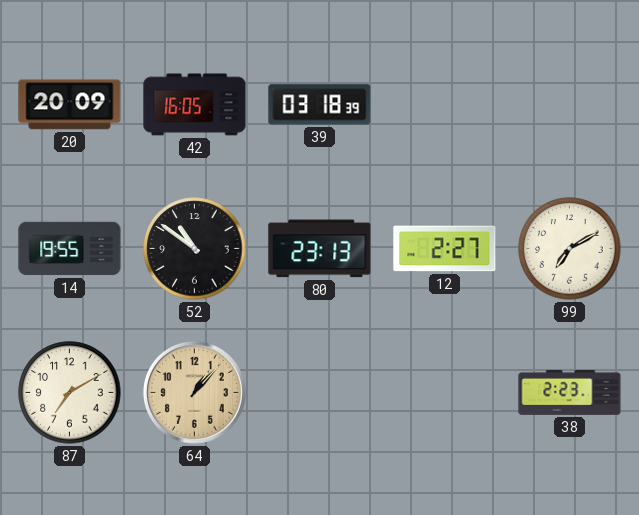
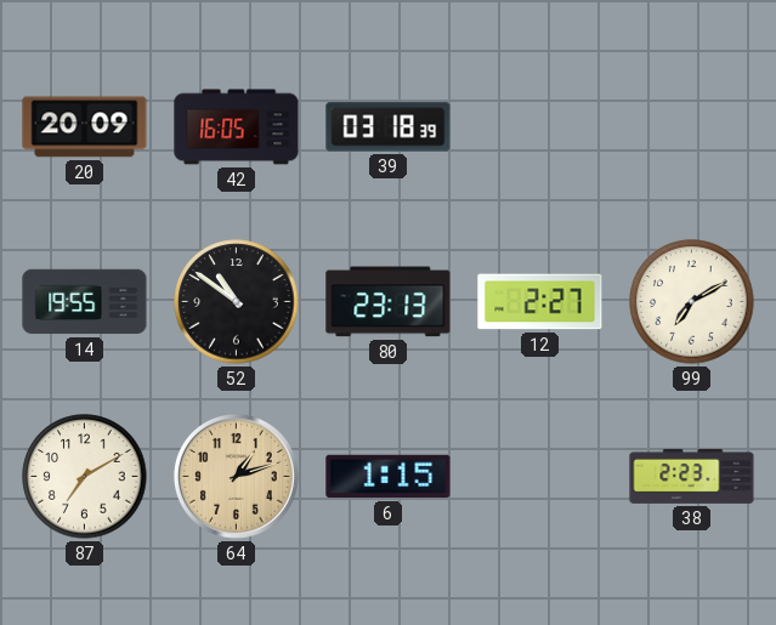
64: 1:07 -> 1:12
6: none -> 1:15
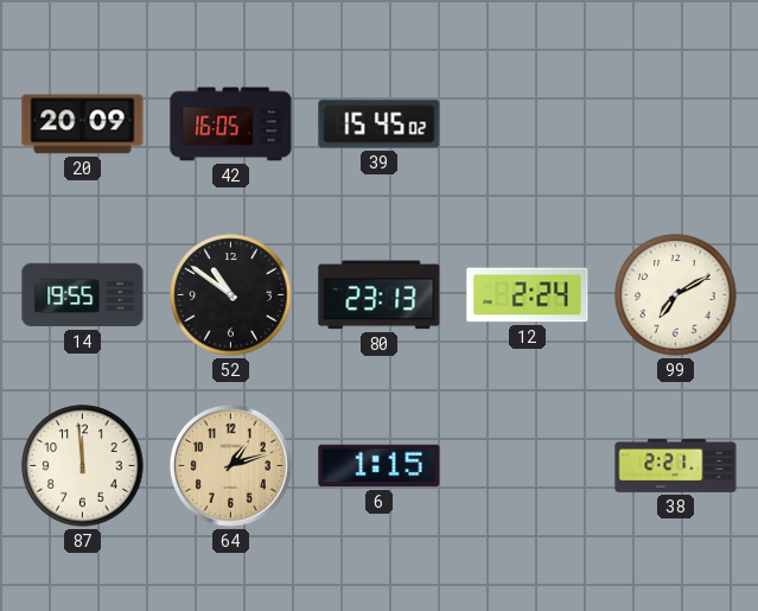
39: 03:18 -> 15:45
12: 2:27 -> 2:24
87: 7:10 -> 11:59
38: 2:23 -> 2:21
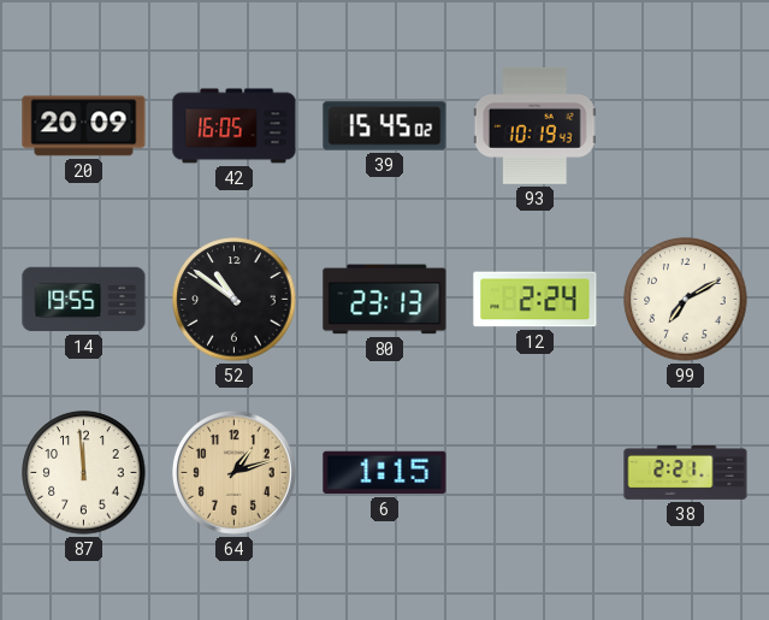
93: none -> 10:19
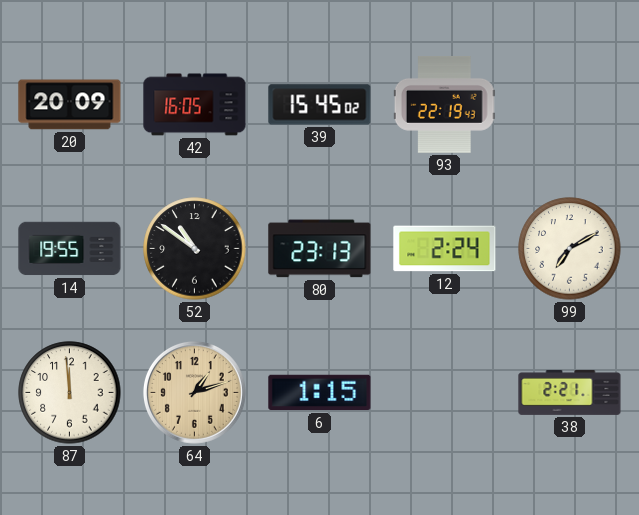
93: 10:19 -> 22:19
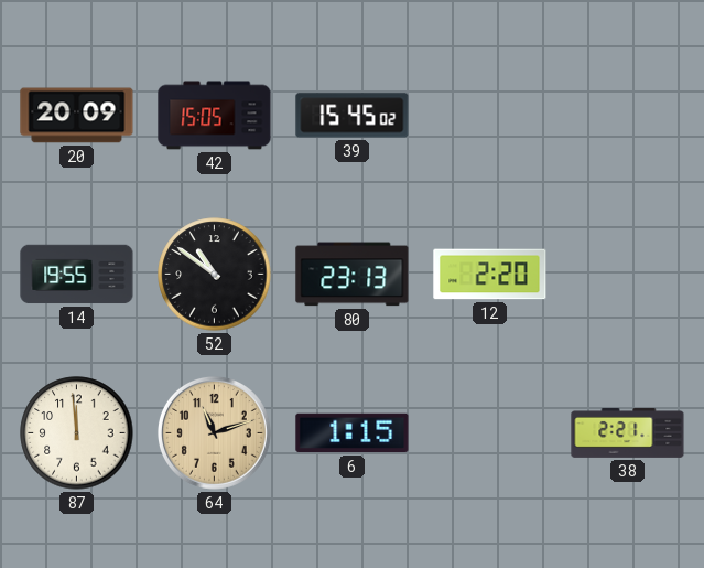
42: 16:05 -> 15:05
93: 22:19 -> none
12: 2:24 -> 2:20
99: 7:10 -> none
64: 1:12 -> 11:12
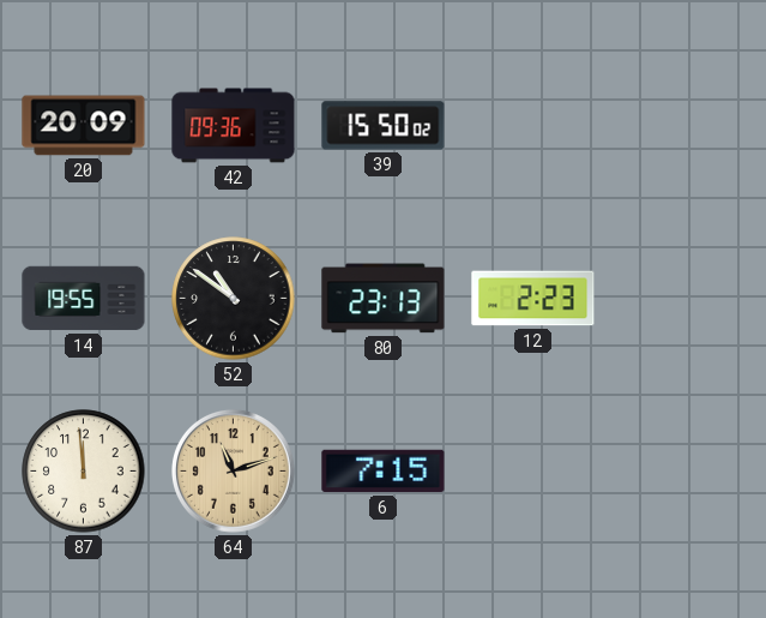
42: 15:05 -> 09:36
39: 15:45 -> 15:50
12: 2:20 -> 2:23
6: 1:15 -> 7:15
38: 2:21 -> none
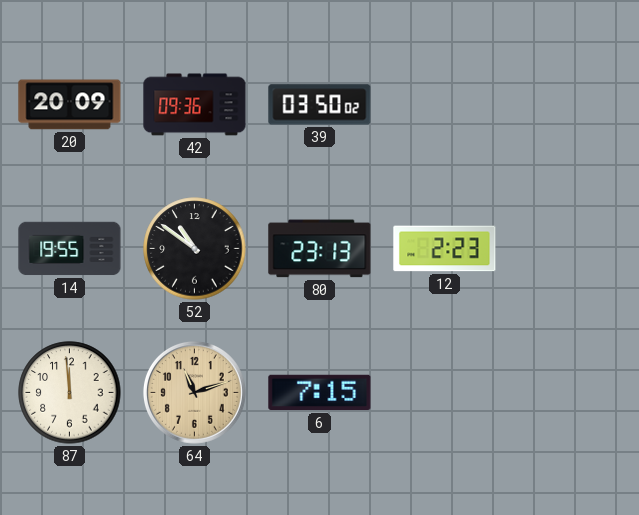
39: 15:50 -> 03:50
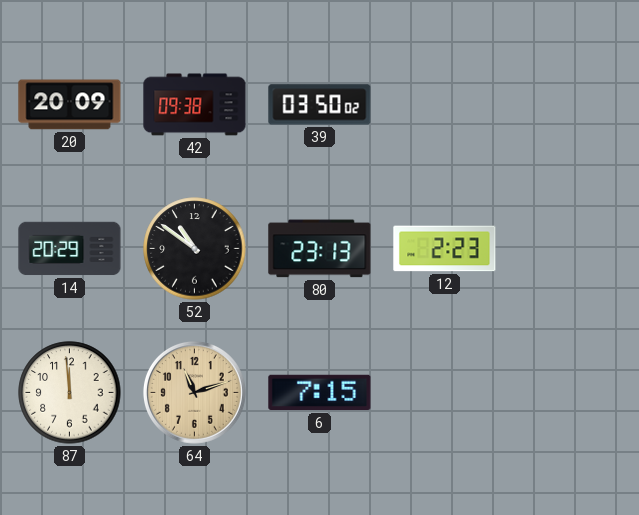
42: 09:36 -> 09:38
14: 19:55 -> 20:29
